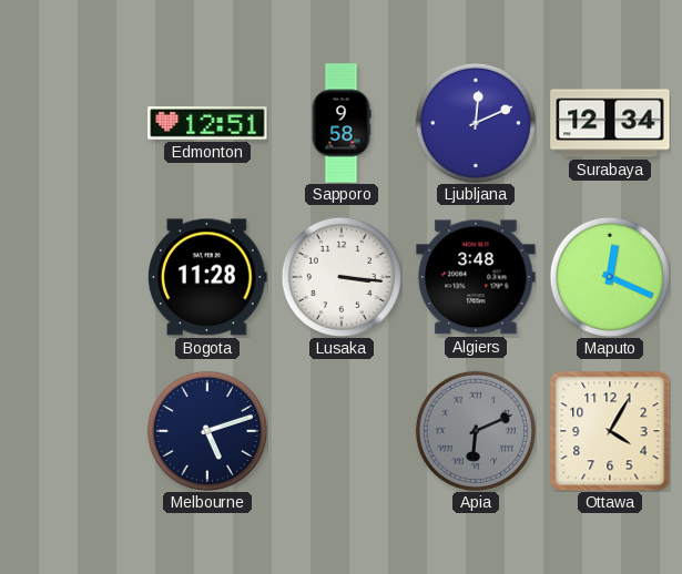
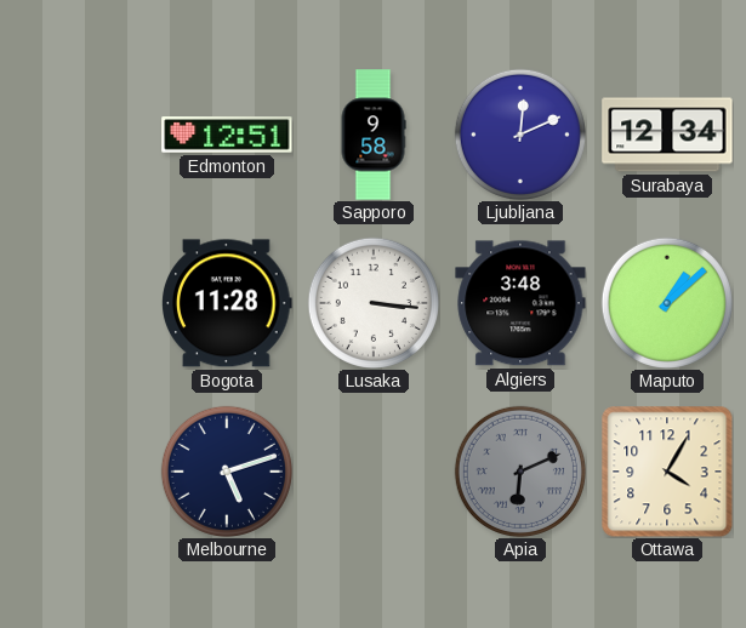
Maputo: 12:19 -> 1:08
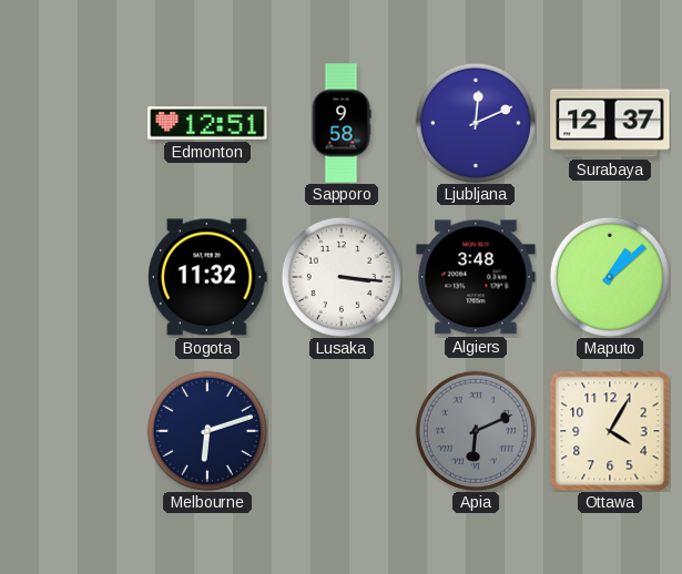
Surabaya: 12:34 -> 12:37
Bogota: 11:28 -> 11:32
Melbourne: 5:12 -> 6:12
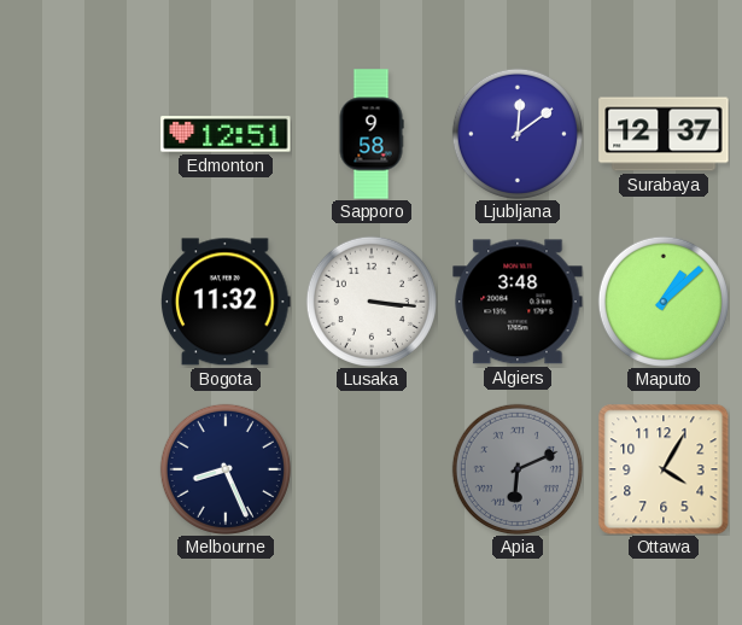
Ljubljana: 12:11 -> 12:09
Melbourne: 6:12 -> 8:26
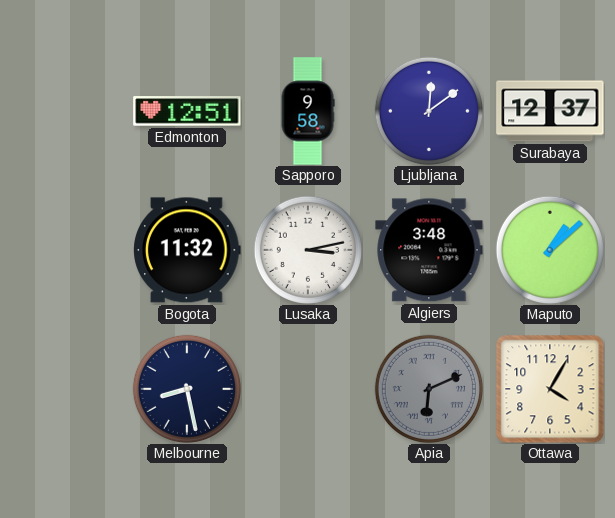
Lusaka: 3:16 -> 3:13
Melbourne: 8:26 -> 8:28
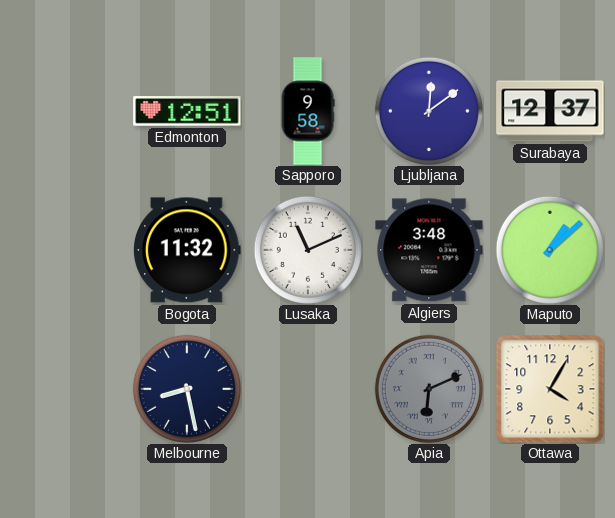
Lusaka: 3:13 -> 11:11
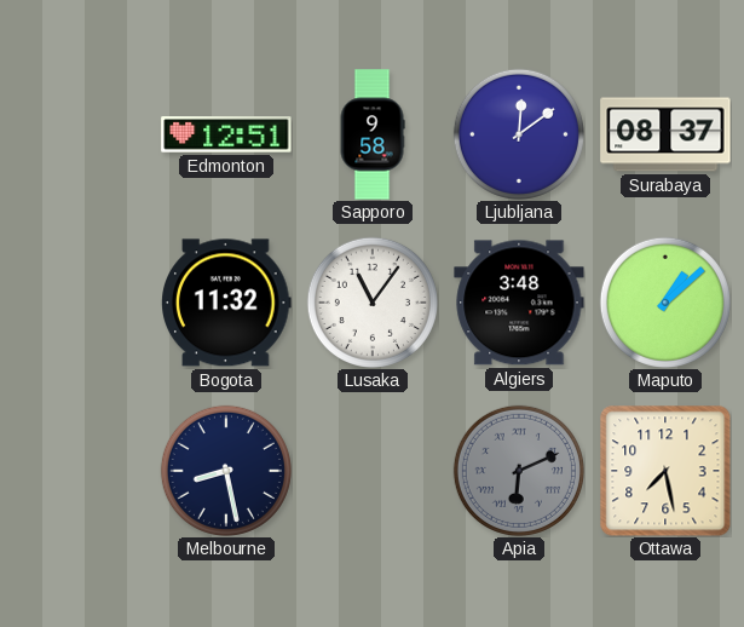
Surabaya: 12:37 -> 08:37
Lusaka: 11:11 -> 11:06
Ottawa: 4:05 -> 7:28
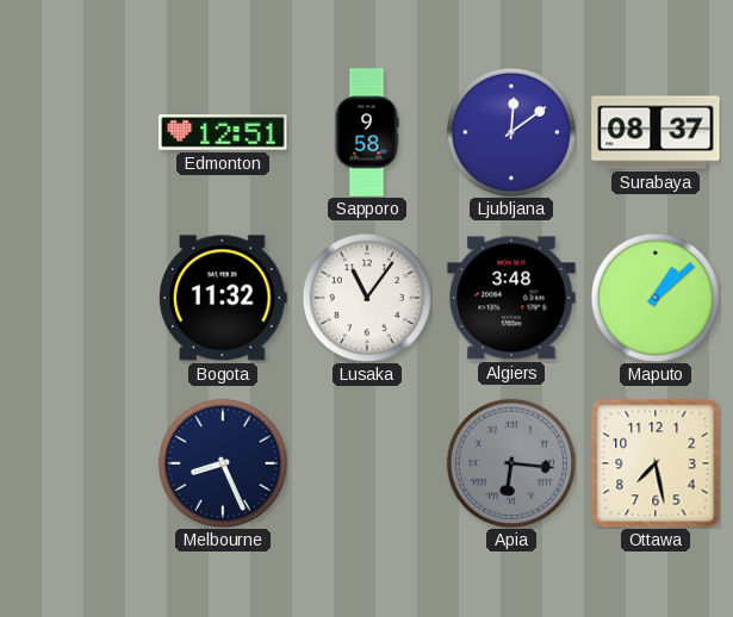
Melbourne: 8:28 -> 8:26
Apia: 6:11 -> 6:16
